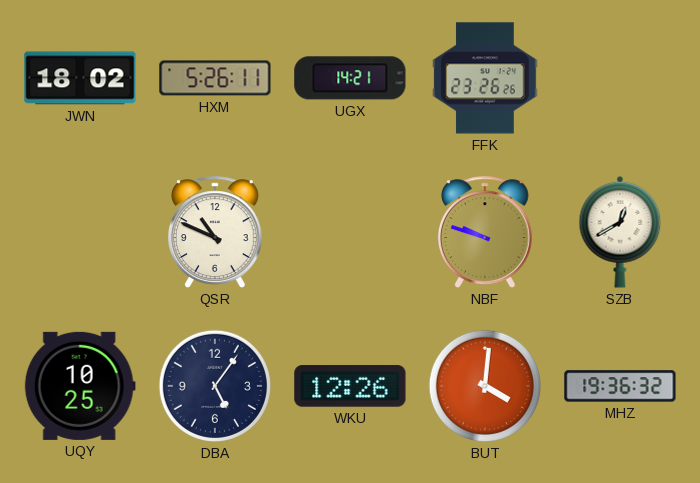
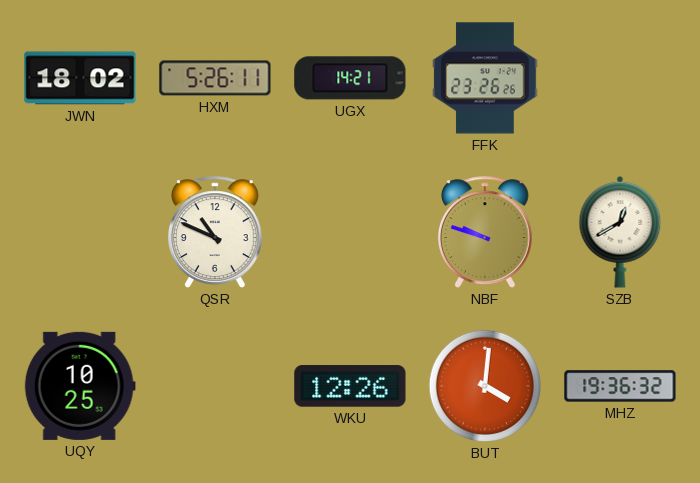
DBA: 5:06 -> none
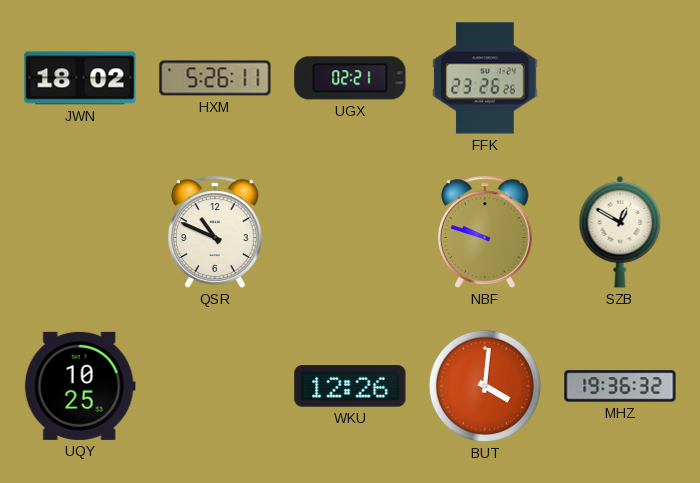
UGX: 14:21 -> 02:21
SZB: 12:40 -> 12:50
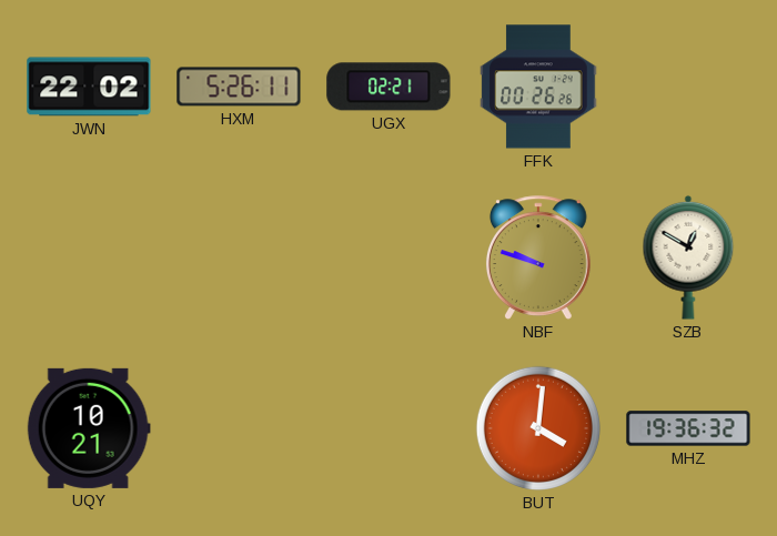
JWN: 18:02 -> 22:02
FFK: 23:26 -> 00:26
QSR: 10:49 -> none
UQY: 10:25 -> 10:21
WKU: 12:26 -> none
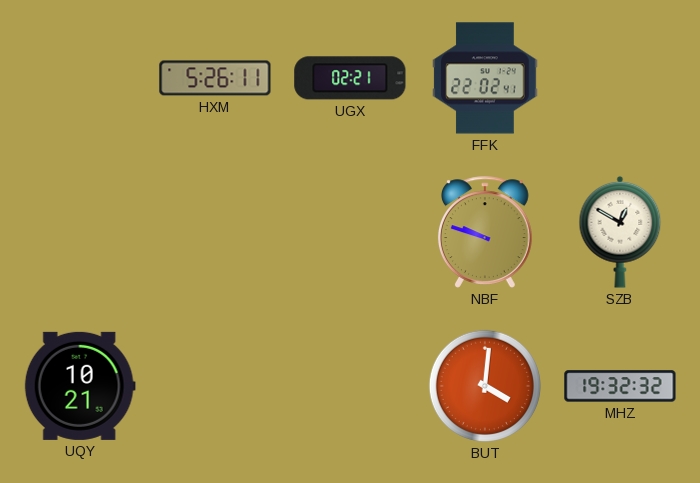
JWN: 22:02 -> none
FFK: 00:26 -> 22:02
MHZ: 19:36 -> 19:32
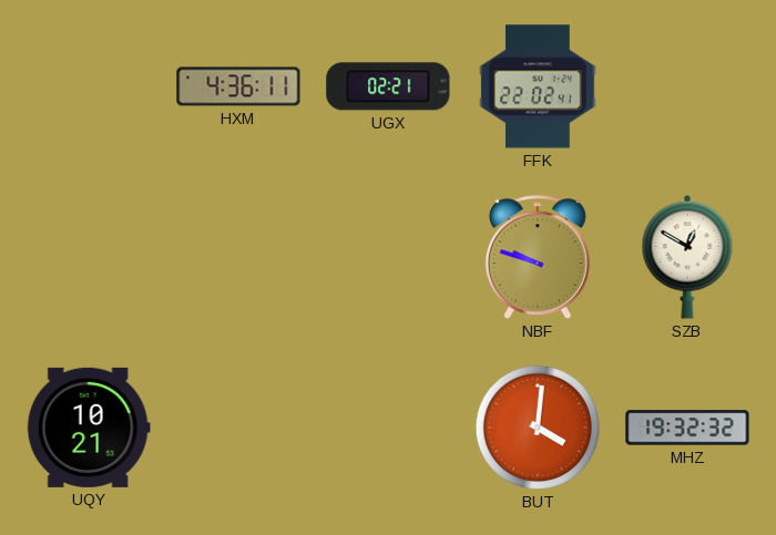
HXM: 5:26 -> 4:36
